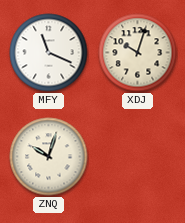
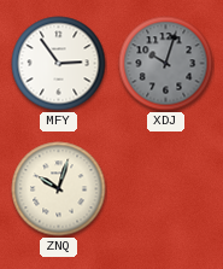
MFY: 11:19 -> 2:54
XDJ dial: cream -> grey
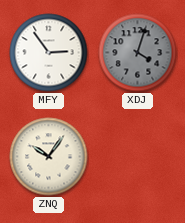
XDJ: 10:03 -> 4:03
ZNQ: 10:03 -> 10:06
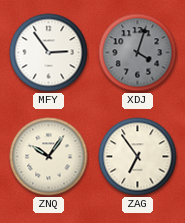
ZAG: none -> 6:54
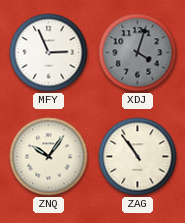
MFY: 2:54 -> 2:56
ZAG: 6:54 -> 10:54
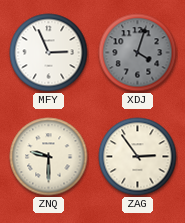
ZNQ: 10:06 -> 9:30
ZAG: 10:54 -> 2:54
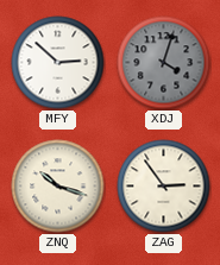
MFY: 2:56 -> 2:52
ZNQ: 9:30 -> 10:18
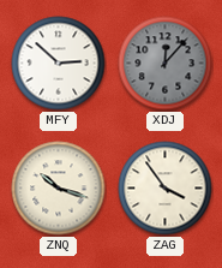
XDJ: 4:03 -> 12:07
ZAG: 2:54 -> 3:54
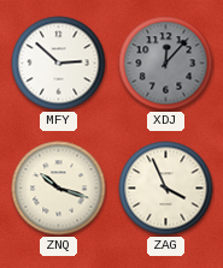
ZAG: 3:54 -> 3:56
